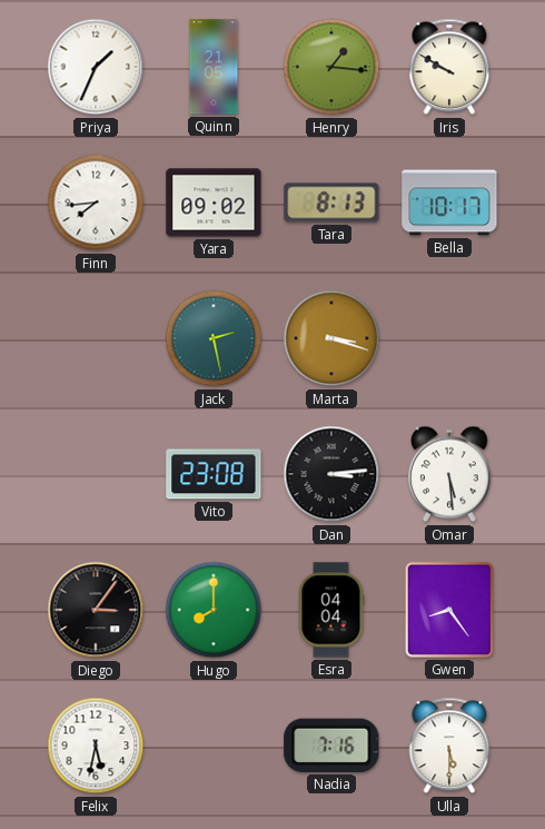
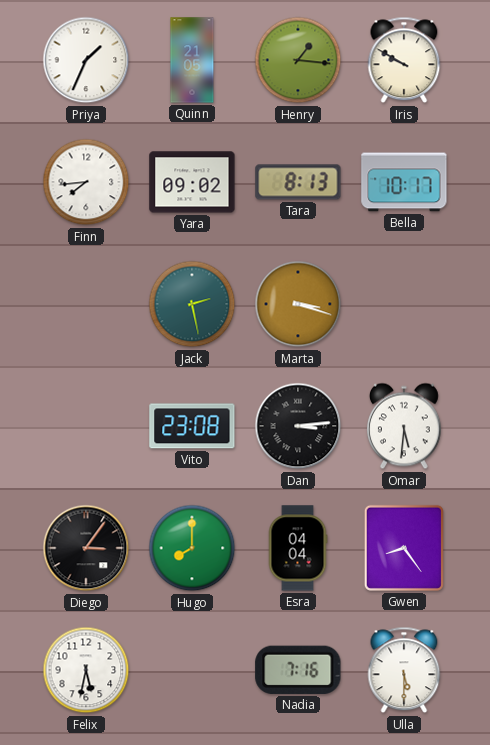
Omar: 5:29 -> 5:31
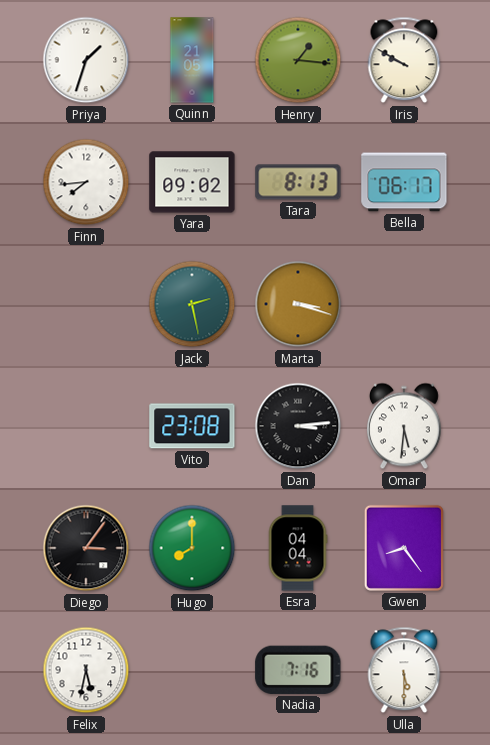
Priya: 1:34 -> 1:33
Bella: 10:17 -> 06:17
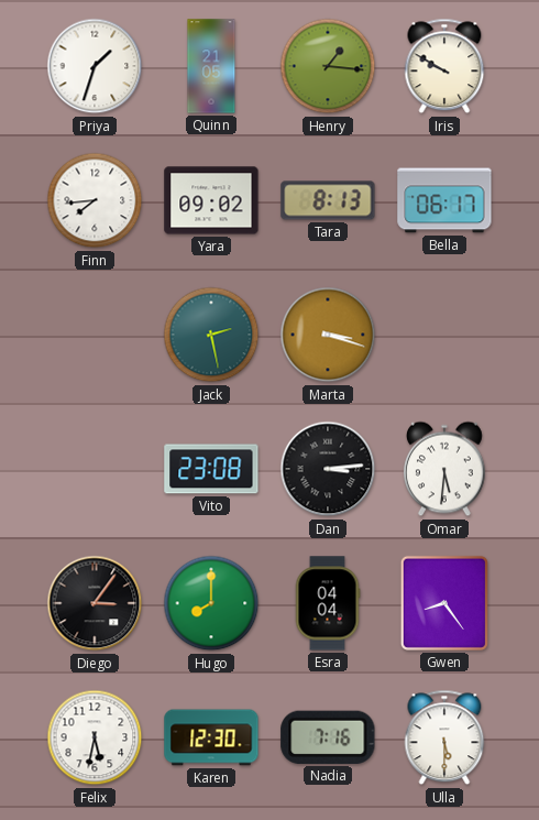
Karen: none -> 12:30
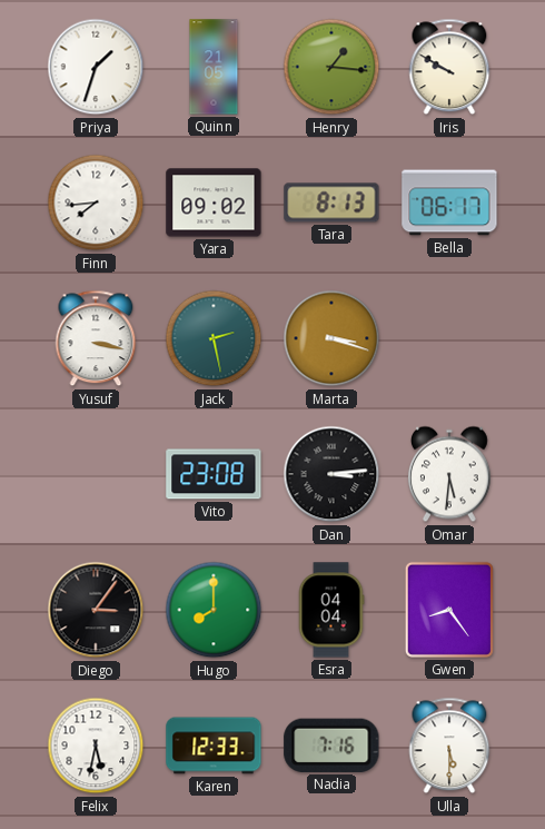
Yusuf: none -> 3:17
Karen: 12:30 -> 12:33
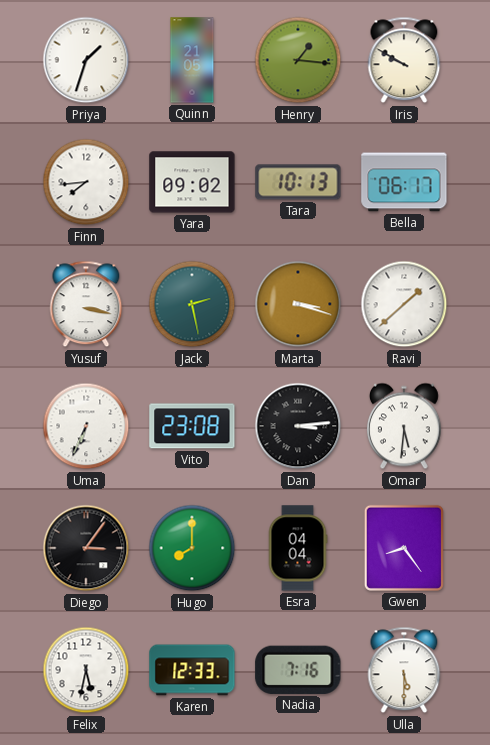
Tara: 8:13 -> 10:13
Ravi: none -> 1:38
Uma: none -> 6:34
